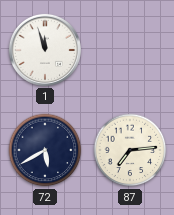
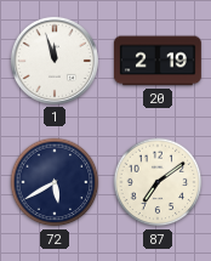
20: none -> 2:19
87: 7:14 -> 7:09
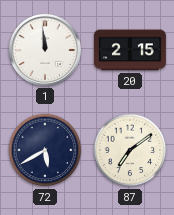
1: 11:57 -> 11:59
20: 2:19 -> 2:15
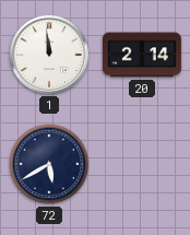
20: 2:15 -> 2:14
87: 7:09 -> none
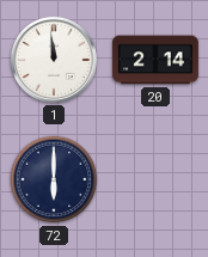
72: 5:40 -> 6:00
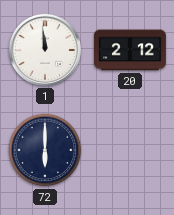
20: 2:14 -> 2:12
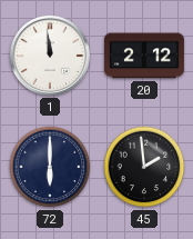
45: none -> 1:59
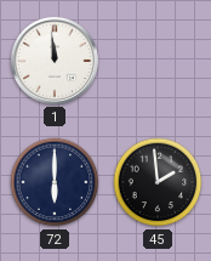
20: 2:12 -> none
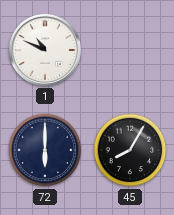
1: 11:59 -> 10:49
45: 1:59 -> 8:05
